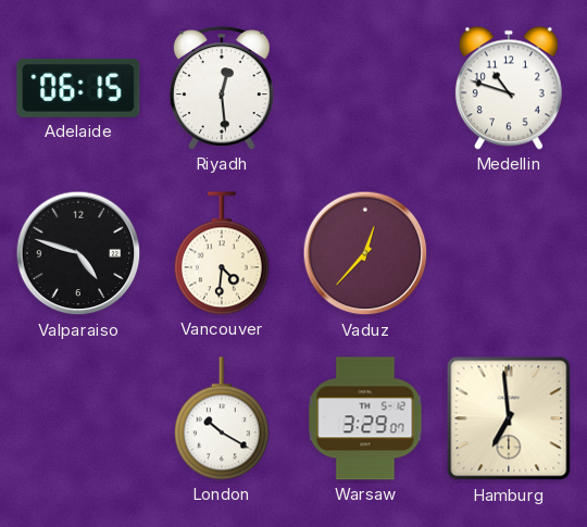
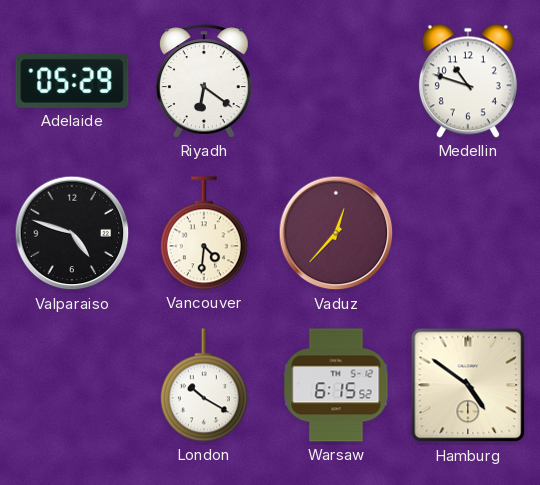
Adelaide: 06:15 -> 05:29
Riyadh: 12:29 -> 6:21
Warsaw: 3:29 -> 6:15
Hamburg: 6:59 -> 4:51
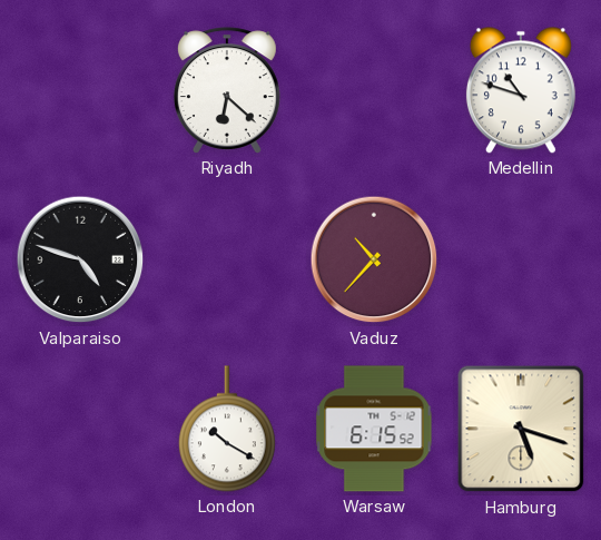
Adelaide: 05:29 -> none
Riyadh: 6:21 -> 6:22
Vancouver: 4:31 -> none
Vaduz: 12:37 -> 10:37
Hamburg: 4:51 -> 5:18
